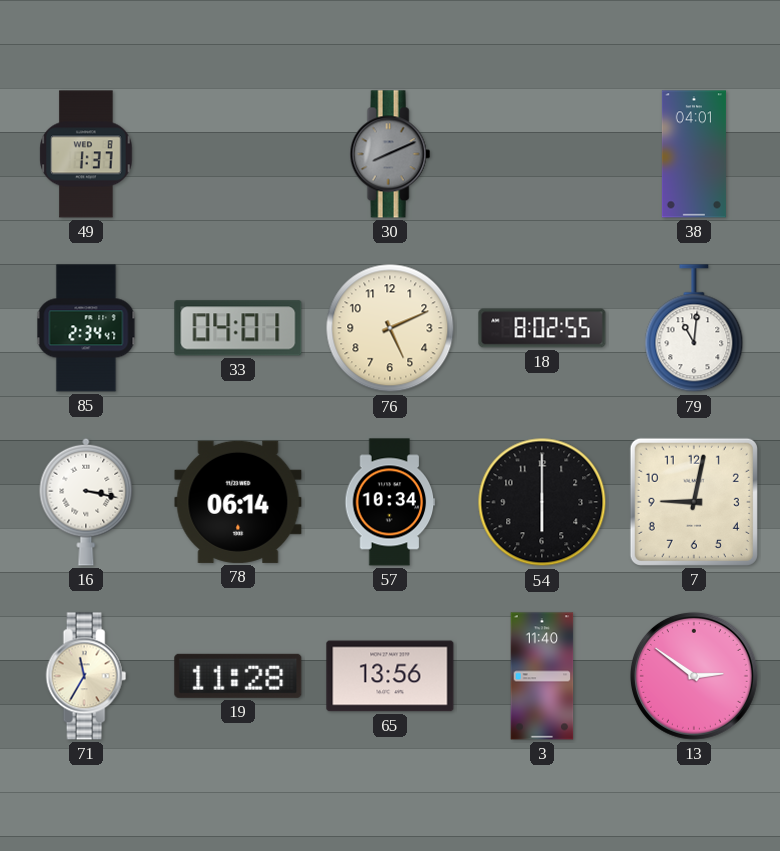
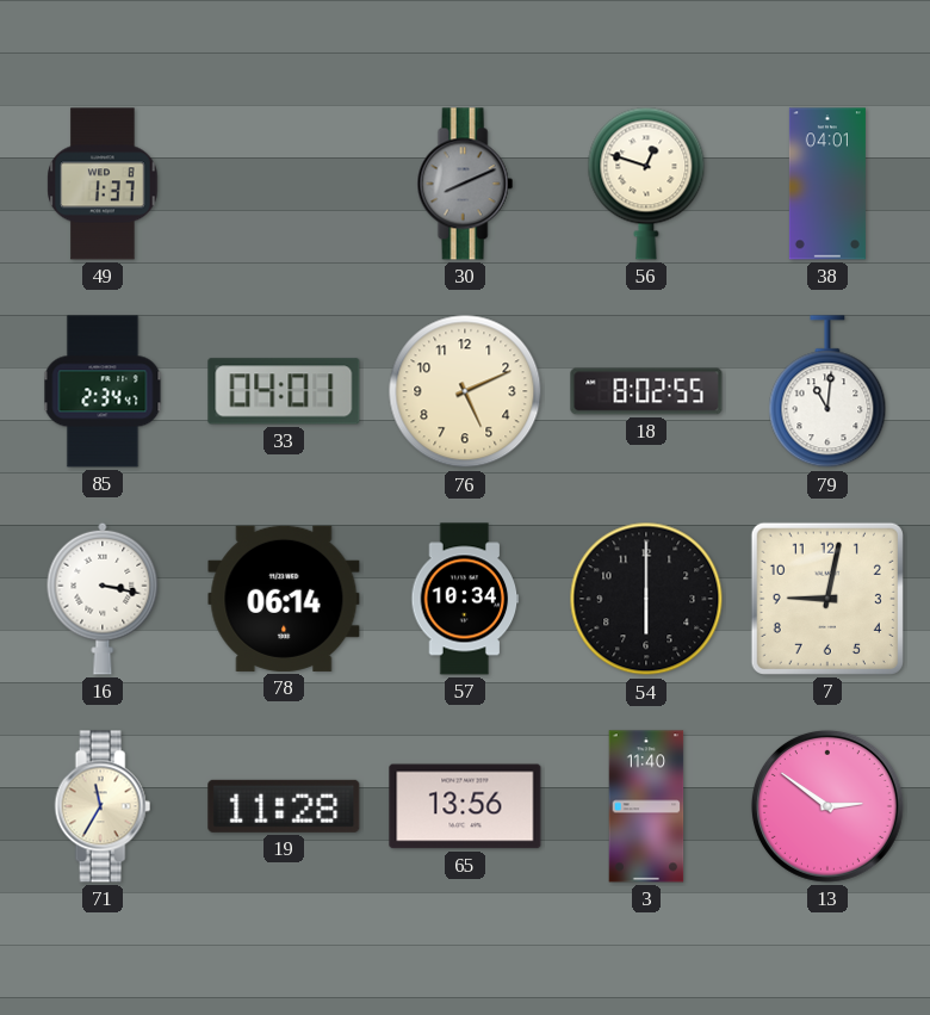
56: none -> 12:48
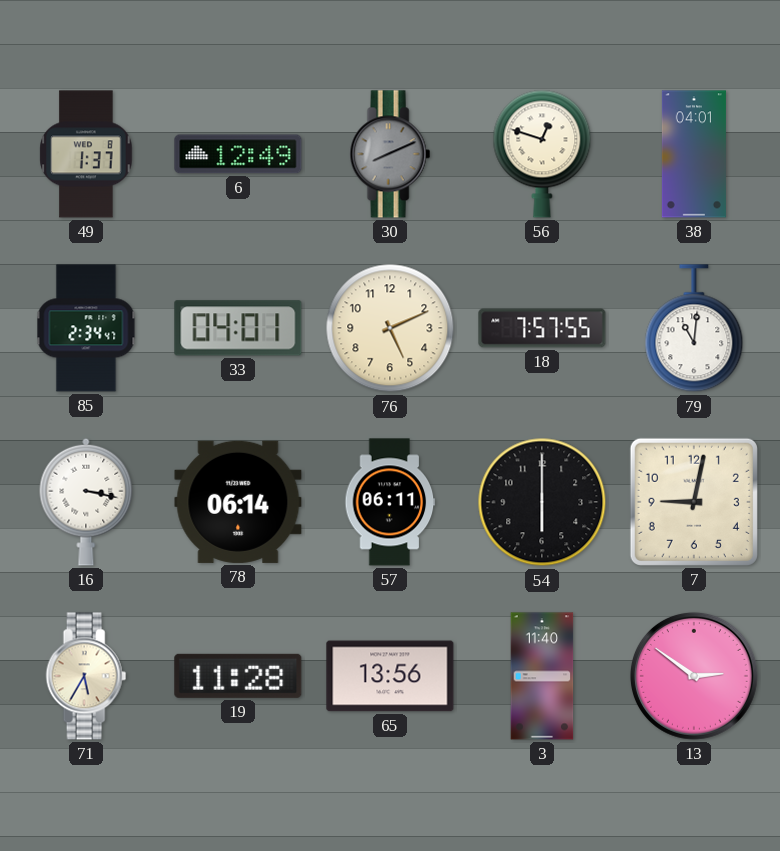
6: none -> 12:49
18: 8:02 -> 7:57
57: 10:34 -> 06:11
71: 11:35 -> 5:35
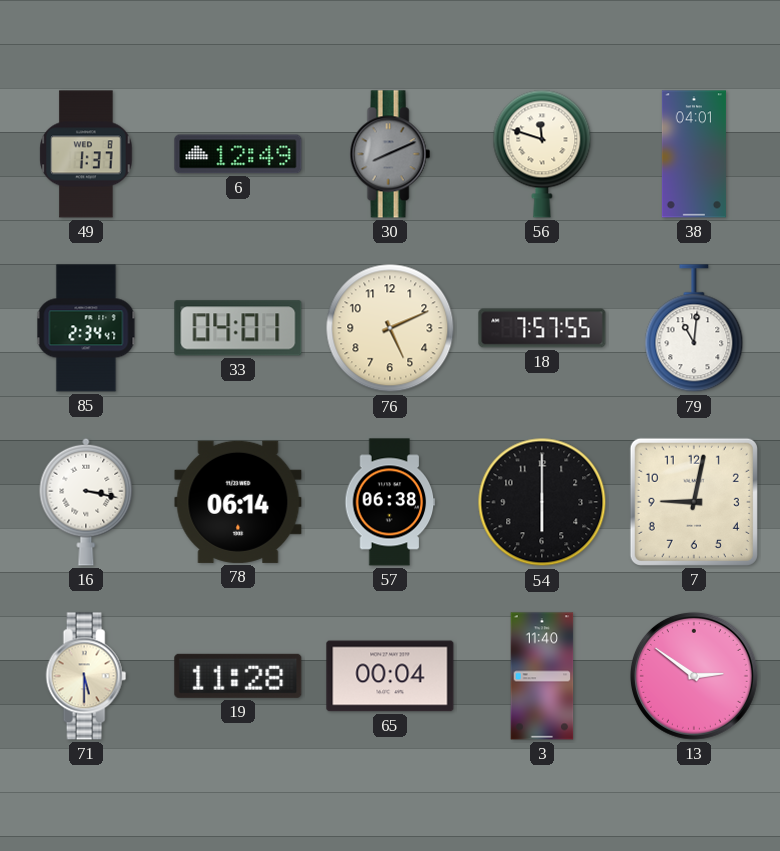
56: 12:48 -> 11:48
57: 06:11 -> 06:38
71: 5:35 -> 5:30
65: 13:56 -> 00:04
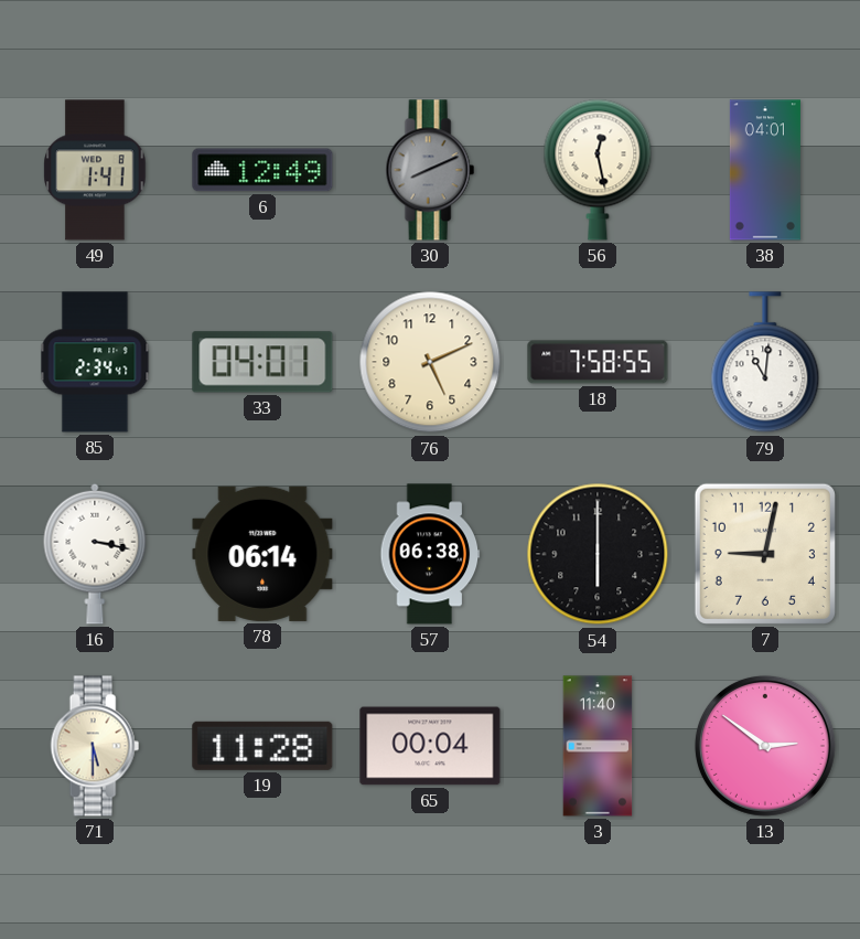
49: 1:37 -> 1:41
56: 11:48 -> 12:28
18: 7:57 -> 7:58
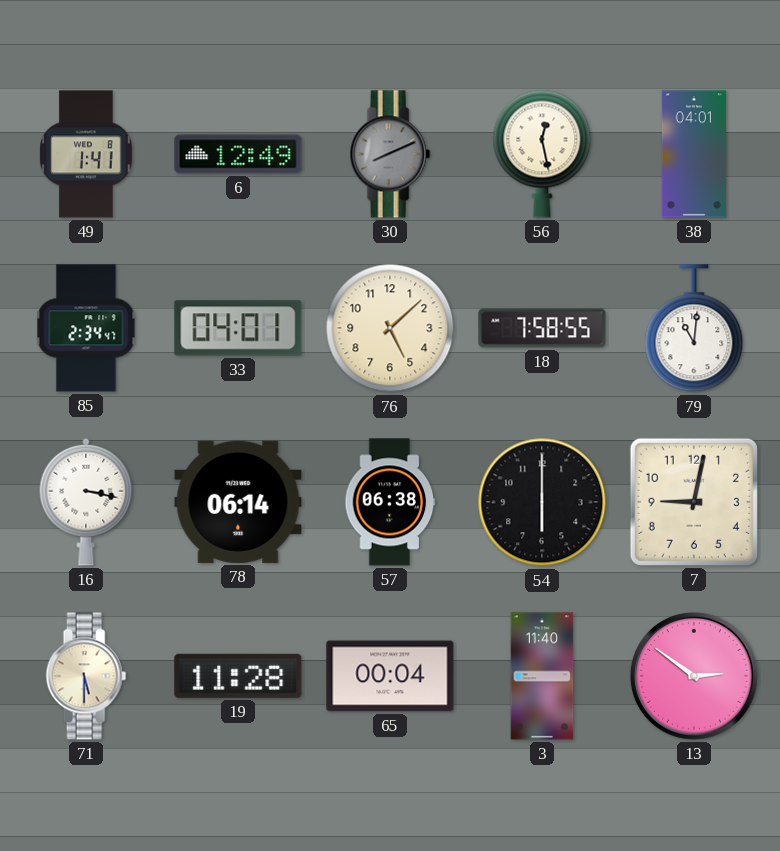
76: 5:11 -> 5:08
